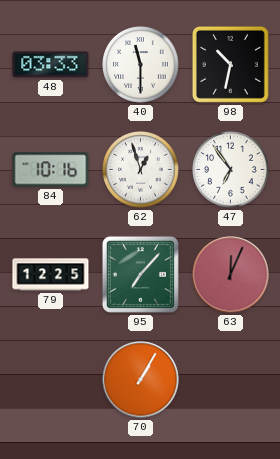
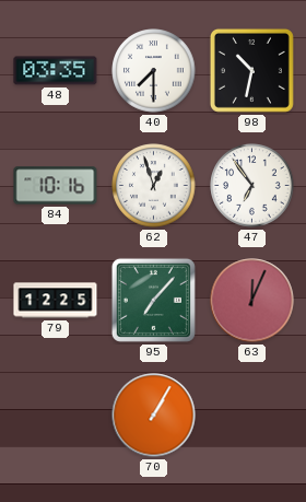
48: 03:33 -> 03:35
40: 11:30 -> 7:30
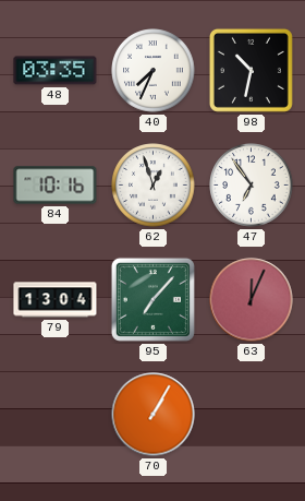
40: 7:30 -> 7:34
79: 12:25 -> 13:04
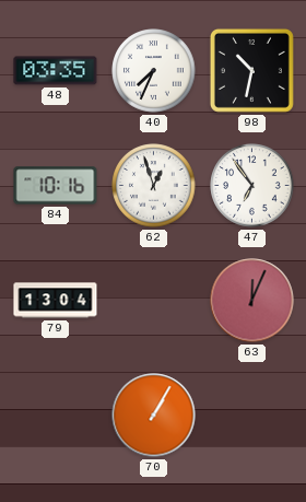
95: 7:07 -> none
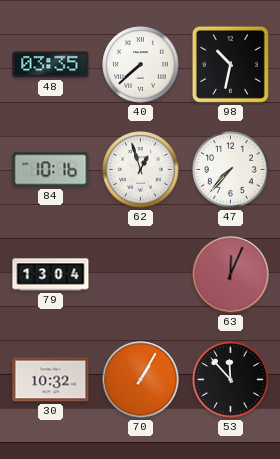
40: 7:34 -> 7:38
47: 6:54 -> 7:37
30: none -> 10:32
53: none -> 11:53
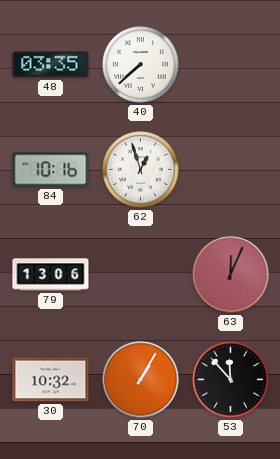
98: 10:32 -> none
47: 7:37 -> none
79: 13:04 -> 13:06
